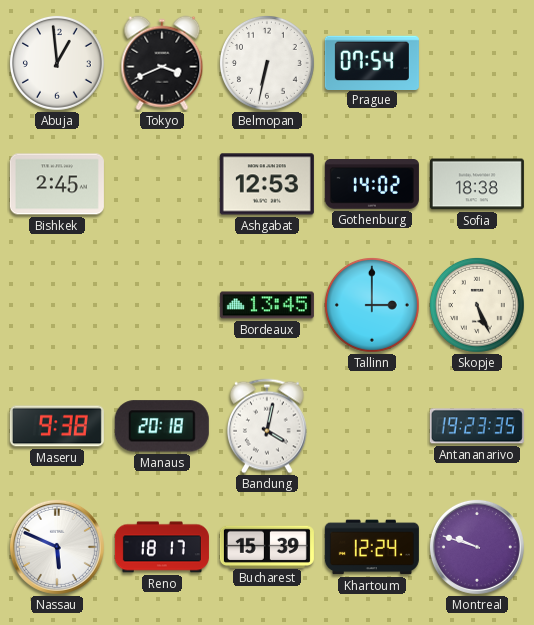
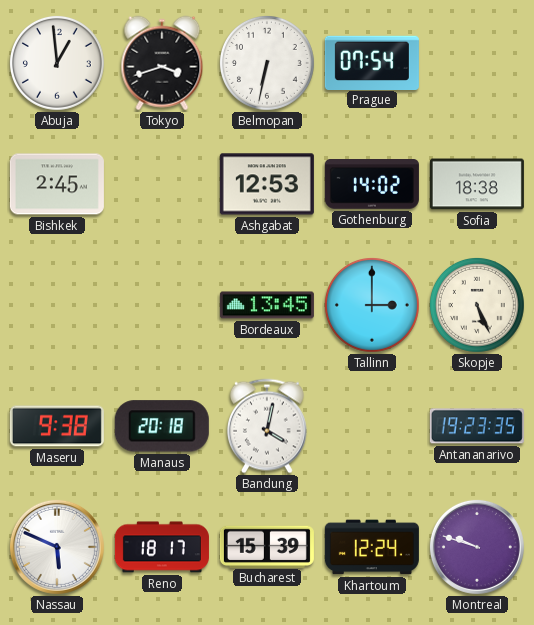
Tokyo: 3:41 -> 3:42
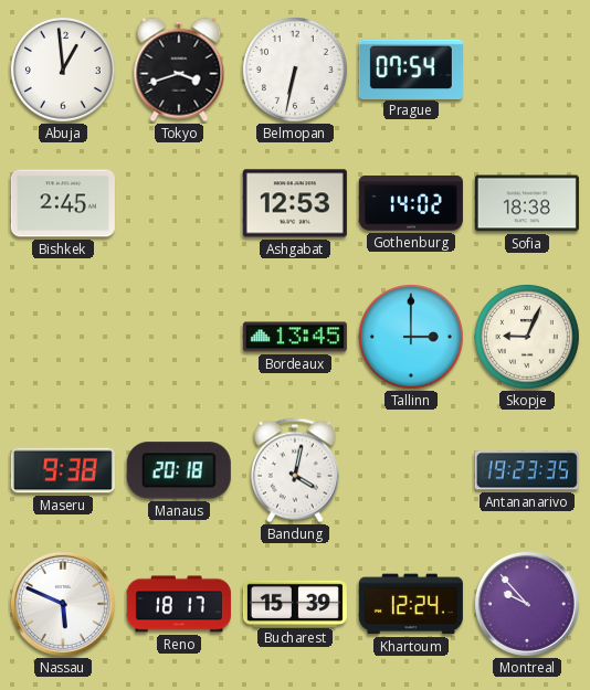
Skopje: 5:26 -> 9:04
Montreal: 9:48 -> 9:53
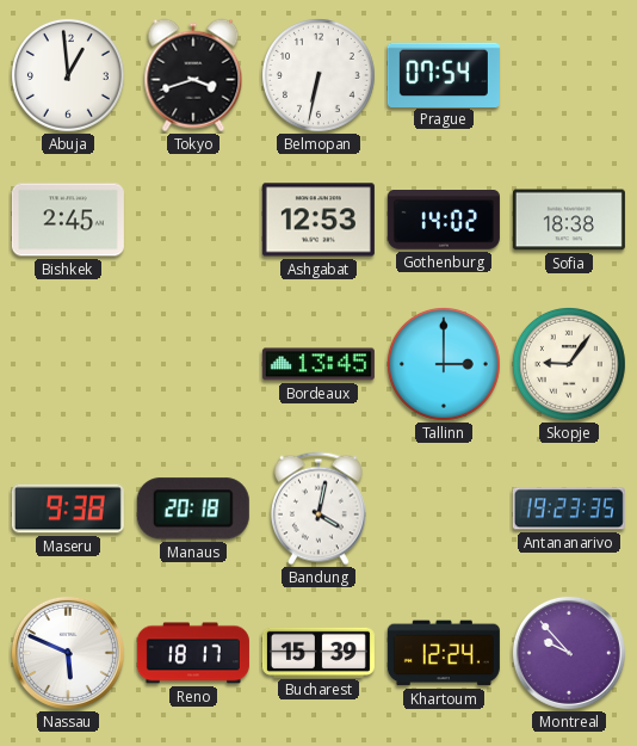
Skopje: 9:04 -> 9:06
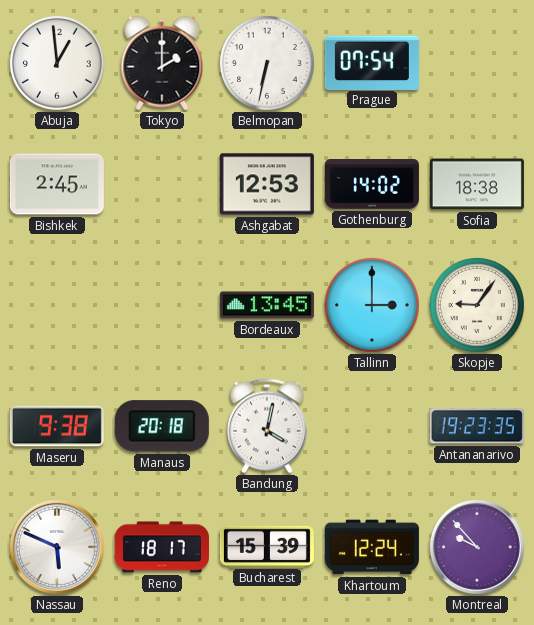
Tokyo: 3:42 -> 2:00
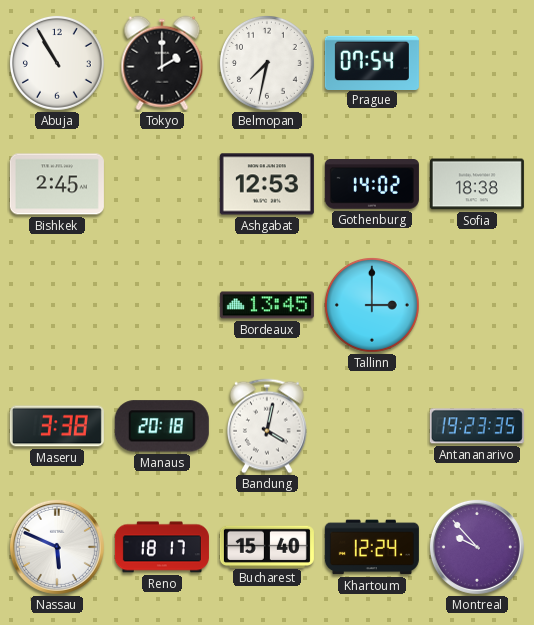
Abuja: 12:59 -> 10:55
Belmopan: 6:32 -> 7:32
Skopje: 9:06 -> none
Maseru: 9:38 -> 3:38
Bucharest: 15:39 -> 15:40
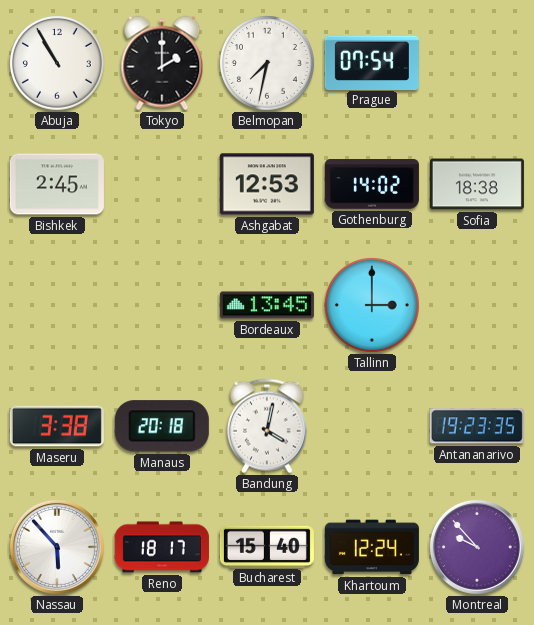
Nassau: 5:49 -> 5:53
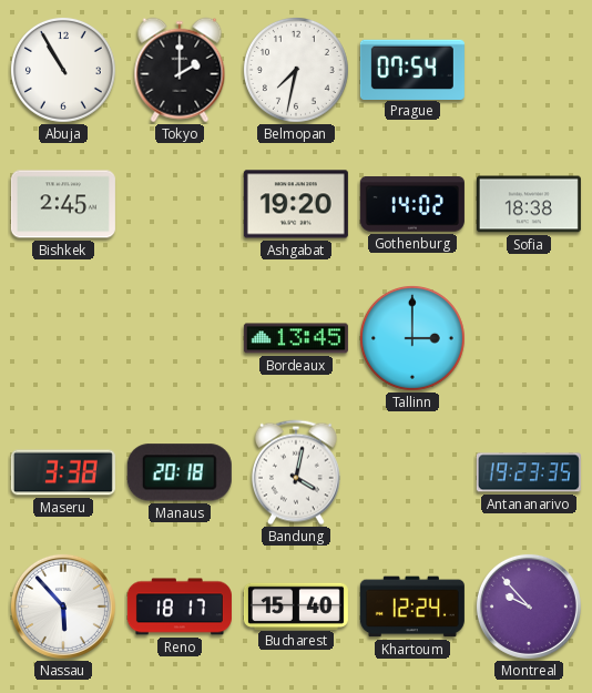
Ashgabat: 12:53 -> 19:20
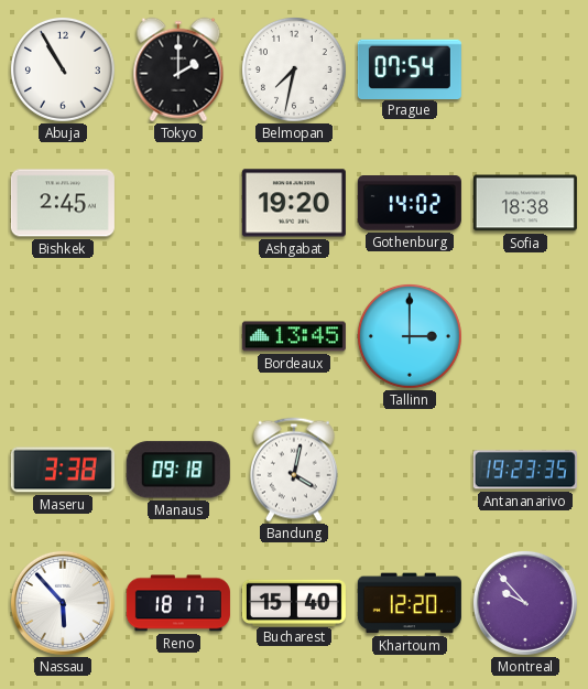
Manaus: 20:18 -> 09:18
Khartoum: 12:24 -> 12:20
